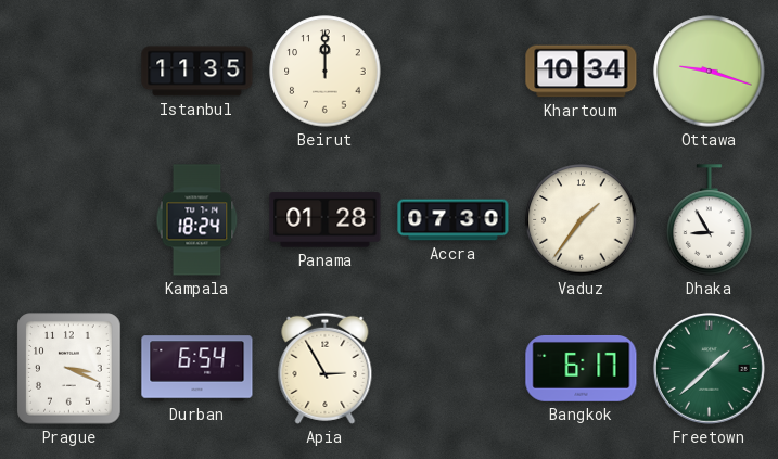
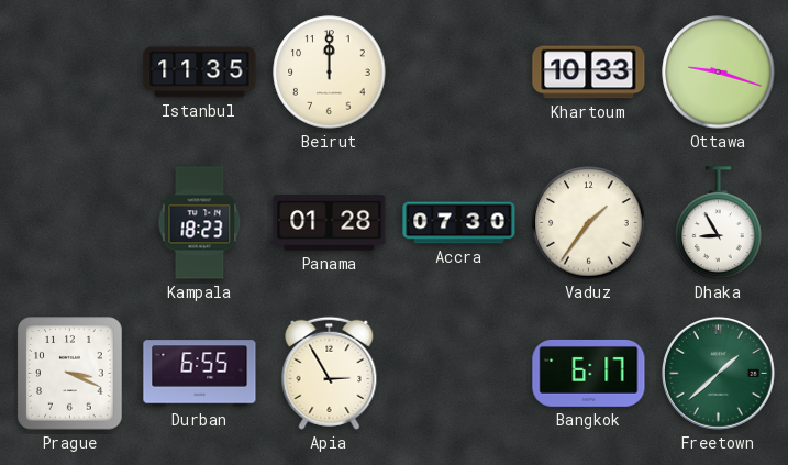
Khartoum: 10:34 -> 10:33
Kampala: 18:24 -> 18:23
Durban: 6:54 -> 6:55
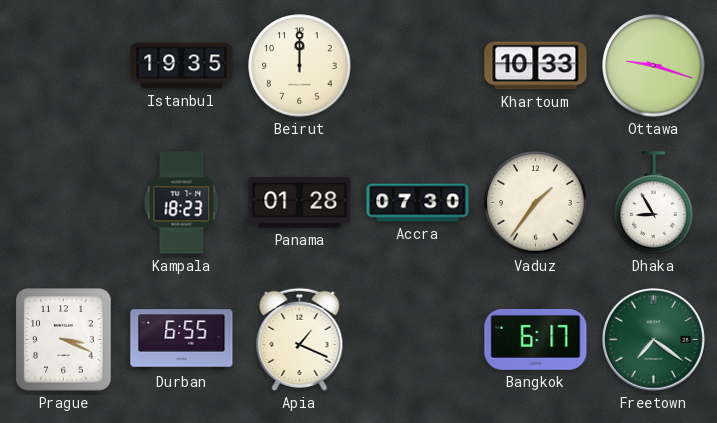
Istanbul: 11:35 -> 19:35
Apia: 2:55 -> 1:19
Freetown: 1:38 -> 7:21
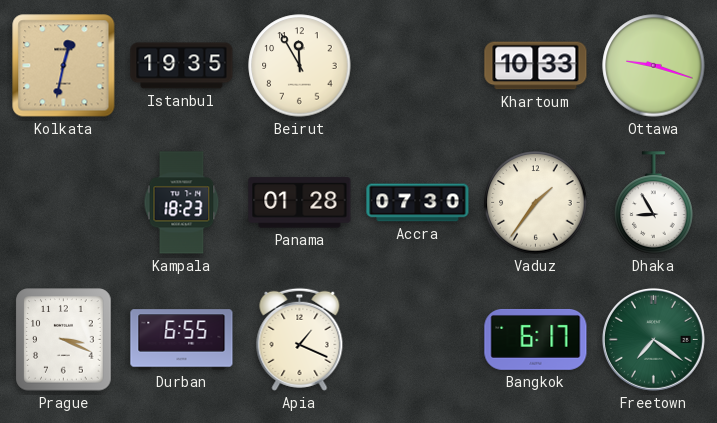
Kolkata: none -> 12:32
Beirut: 12:00 -> 11:55
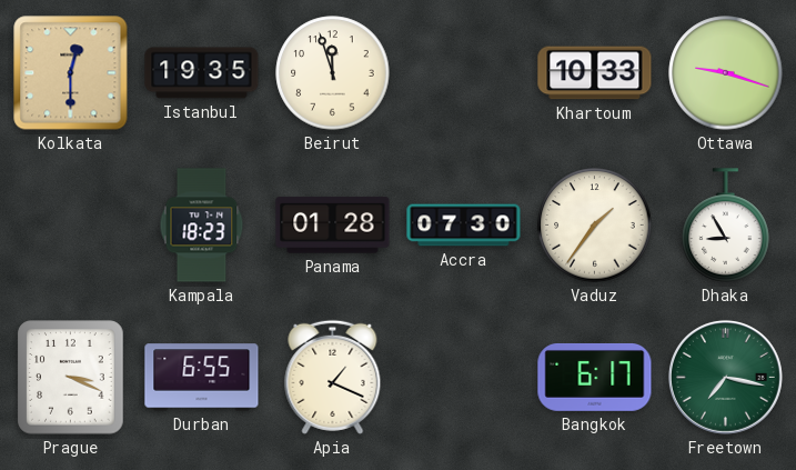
Kolkata: 12:32 -> 12:30
Beirut: 11:55 -> 11:57
Freetown: 7:21 -> 7:17
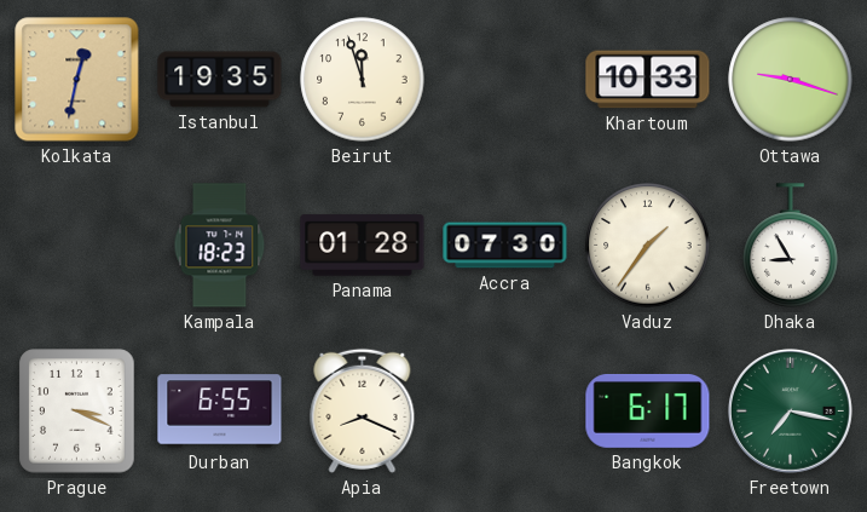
Kolkata: 12:30 -> 12:32
Apia: 1:19 -> 8:19
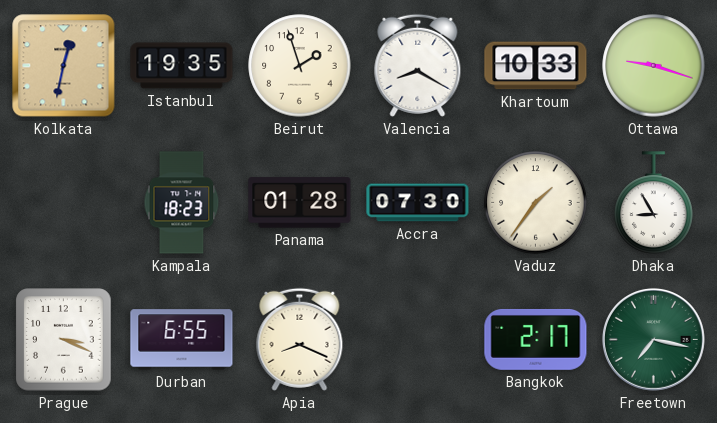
Beirut: 11:57 -> 1:57
Valencia: none -> 8:20
Bangkok: 6:17 -> 2:17
